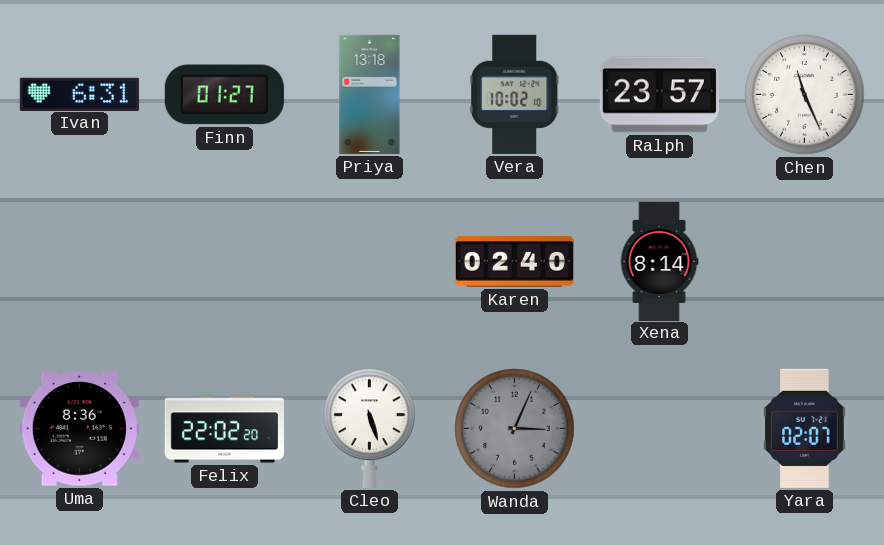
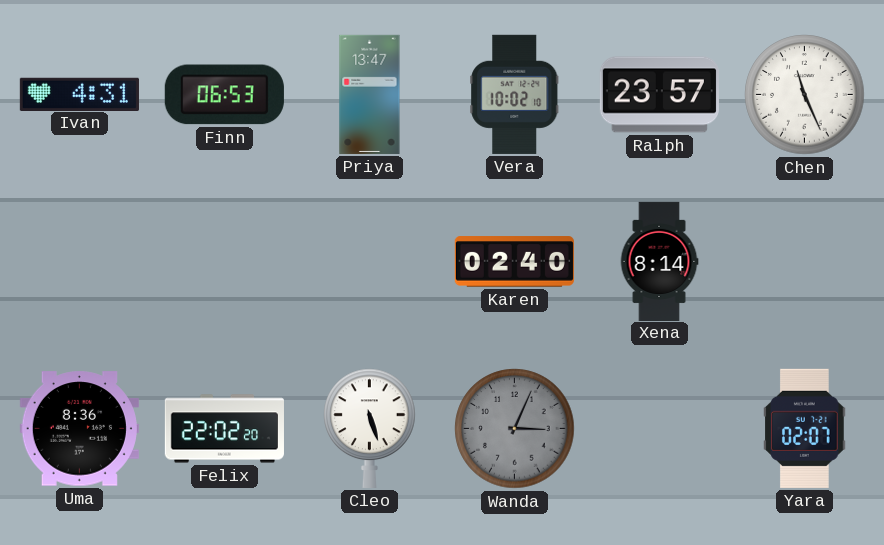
Ivan: 6:31 -> 4:31
Finn: 01:27 -> 06:53
Priya: 13:18 -> 13:47
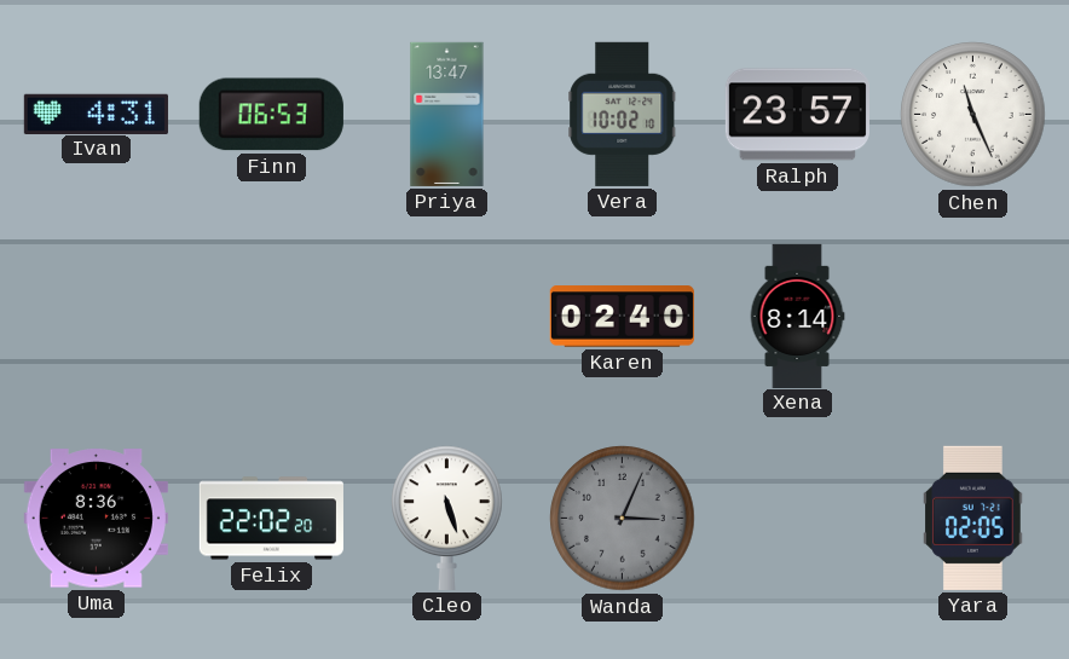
Yara: 02:07 -> 02:05
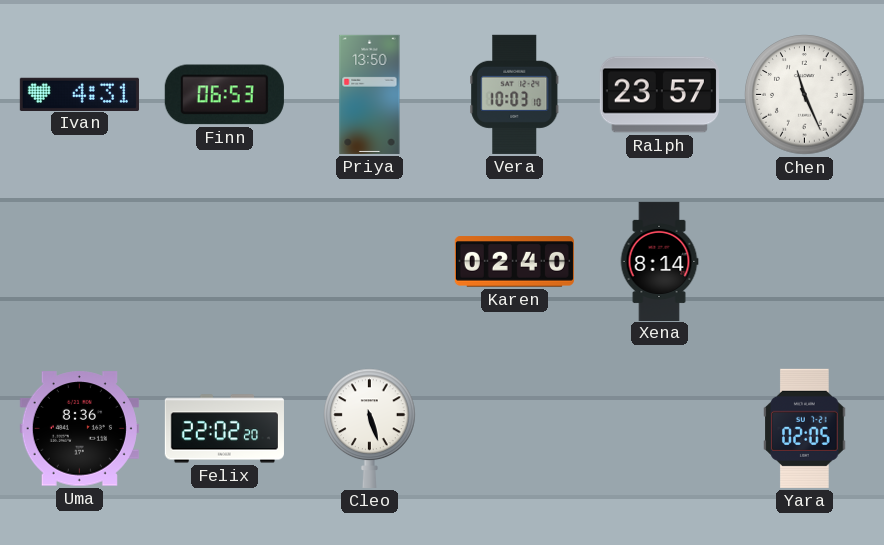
Priya: 13:47 -> 13:50
Vera: 10:02 -> 10:03
Wanda: 3:04 -> none
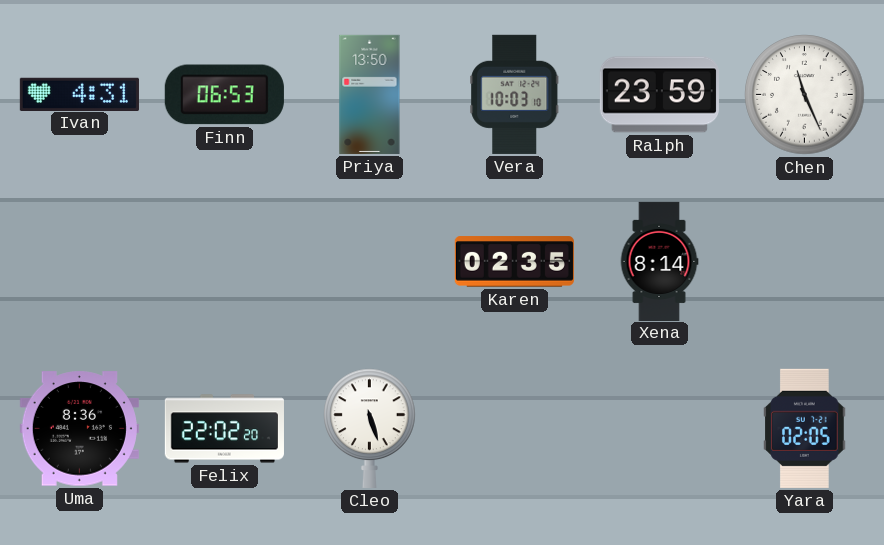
Ralph: 23:57 -> 23:59
Karen: 02:40 -> 02:35
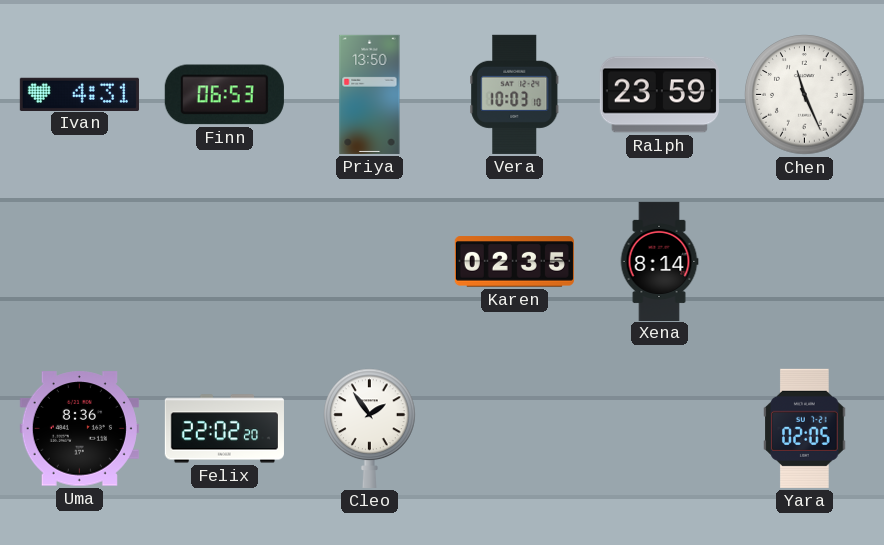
Cleo: 5:27 -> 1:54
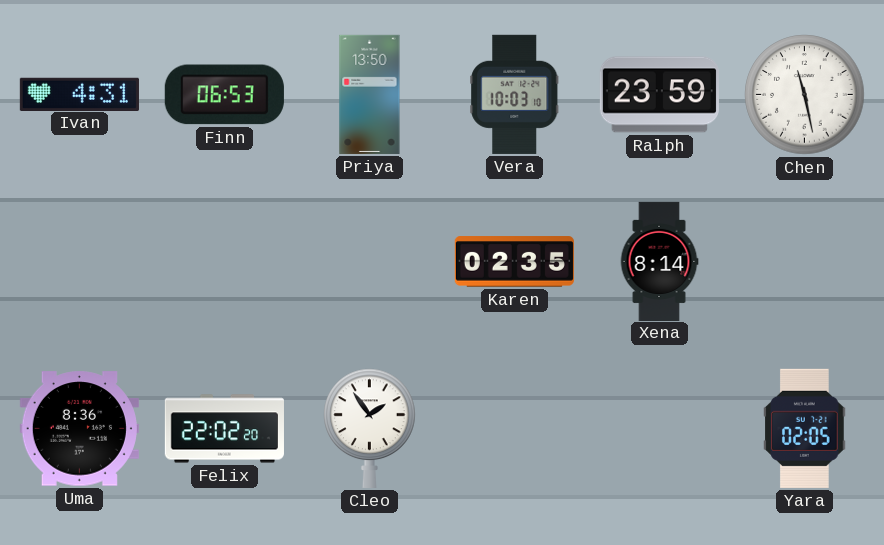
Chen: 11:26 -> 11:28
